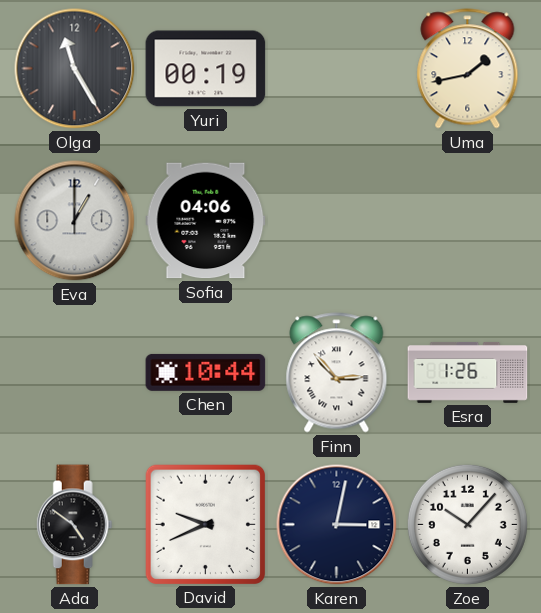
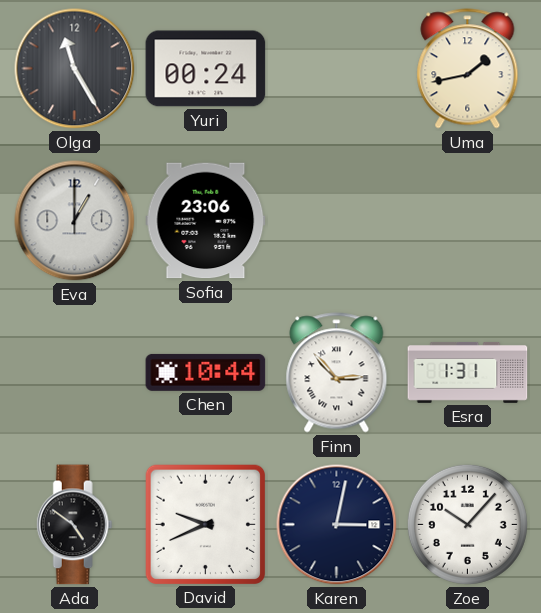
Yuri: 00:19 -> 00:24
Sofia: 04:06 -> 23:06
Esra: 1:26 -> 1:31
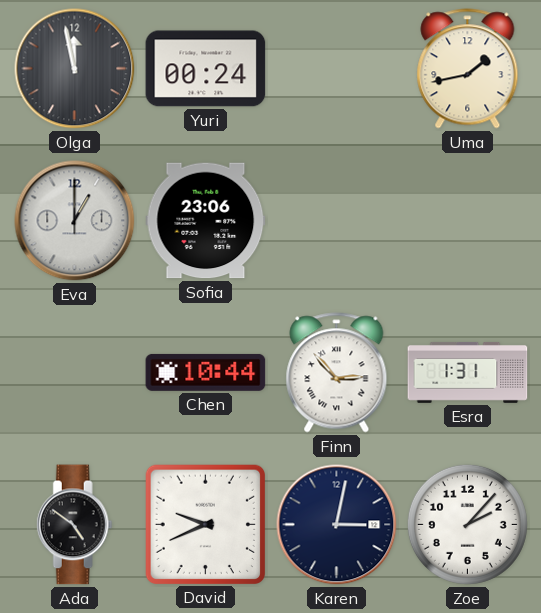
Olga: 11:25 -> 11:58
Zoe: 10:07 -> 2:07
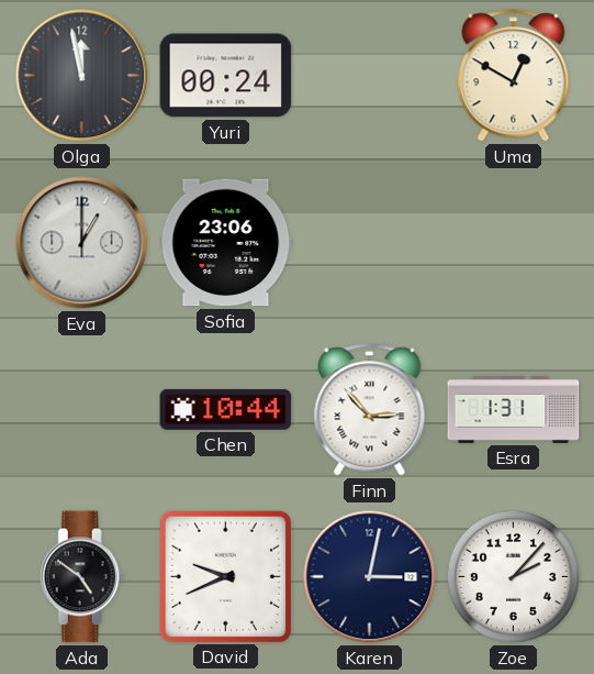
Uma: 1:43 -> 12:50
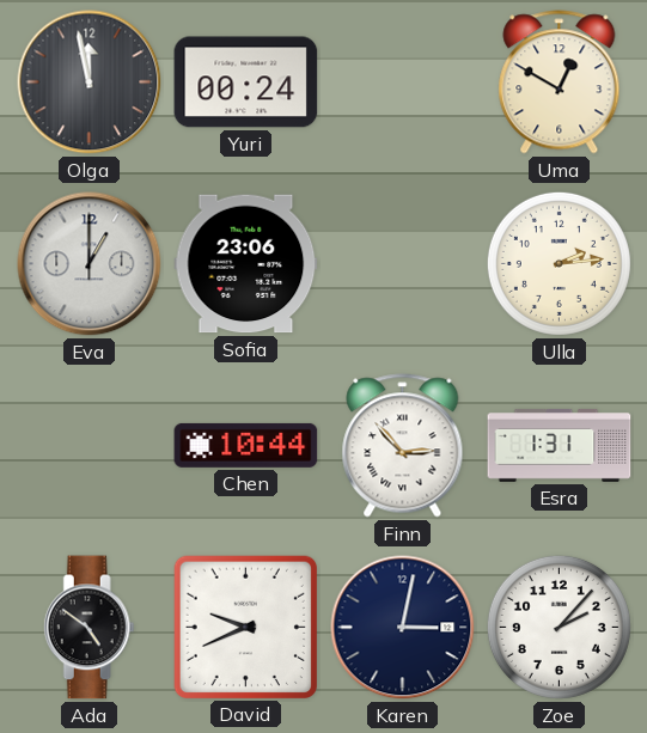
Ulla: none -> 2:14
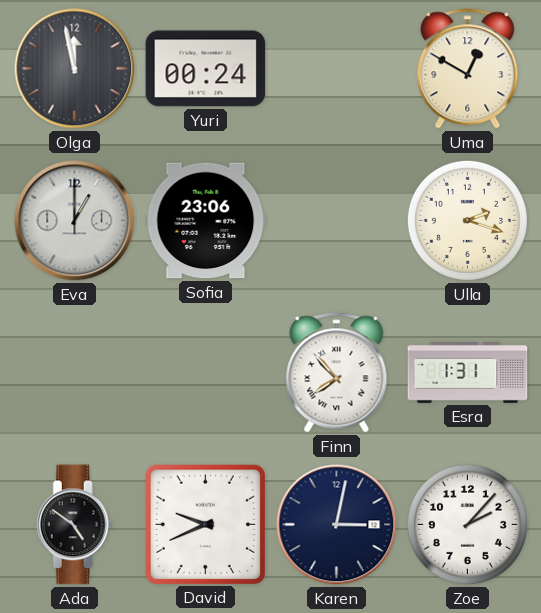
Ulla: 2:14 -> 2:18
Chen: 10:44 -> none
Finn: 2:53 -> 7:53
